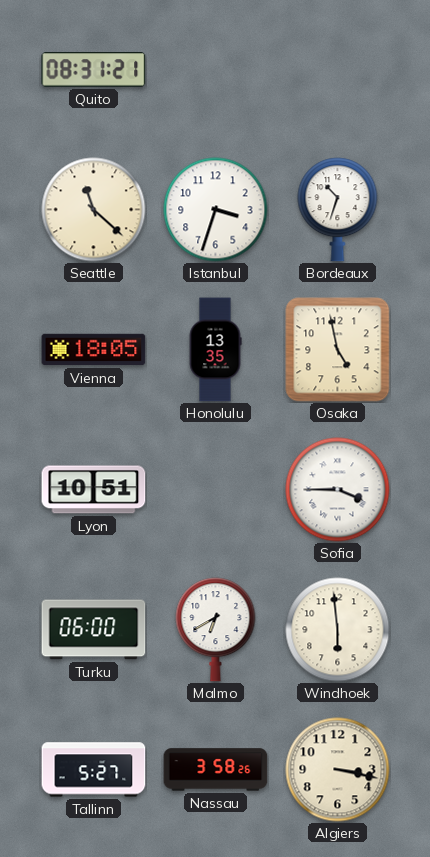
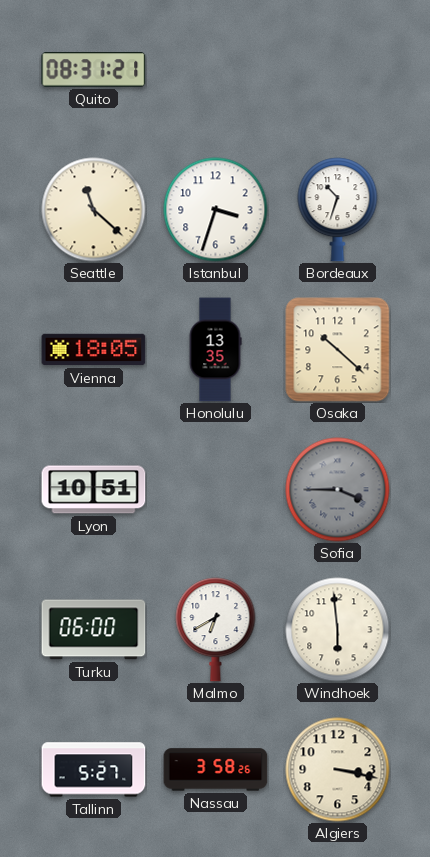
Osaka: 4:58 -> 10:22
Sofia dial: white -> grey
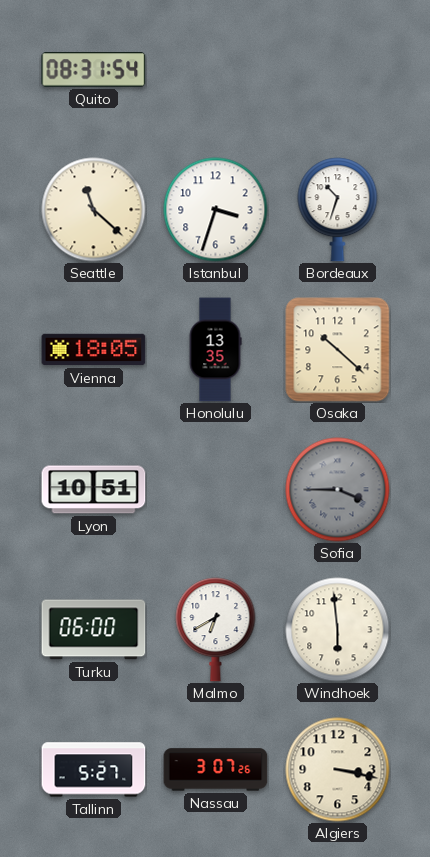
Quito: 08:31:21 -> 08:31:54
Nassau: 3:58 -> 3:07
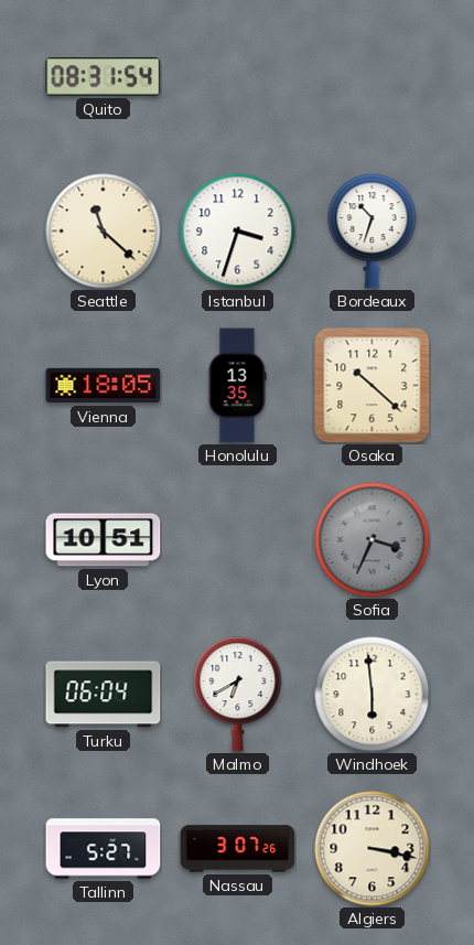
Sofia: 3:45 -> 3:34
Turku: 06:00 -> 06:04
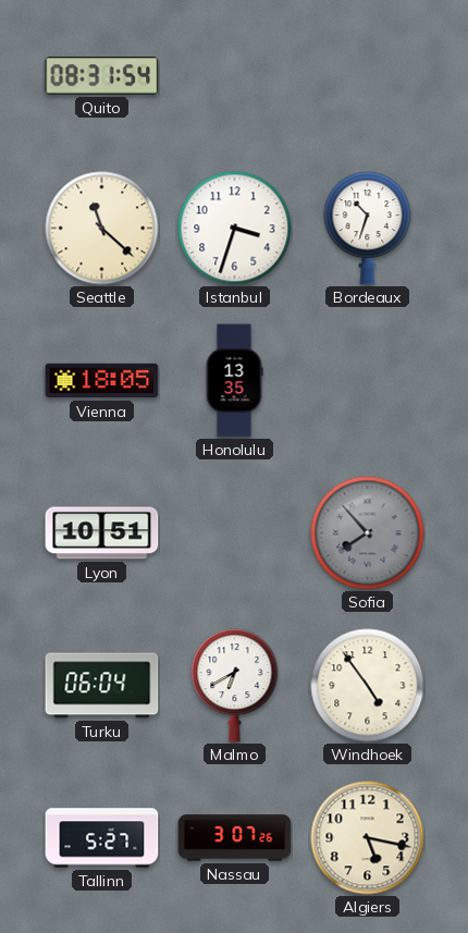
Osaka: 10:22 -> none
Sofia: 3:34 -> 7:53
Windhoek: 5:59 -> 4:54
Algiers: 3:17 -> 5:17
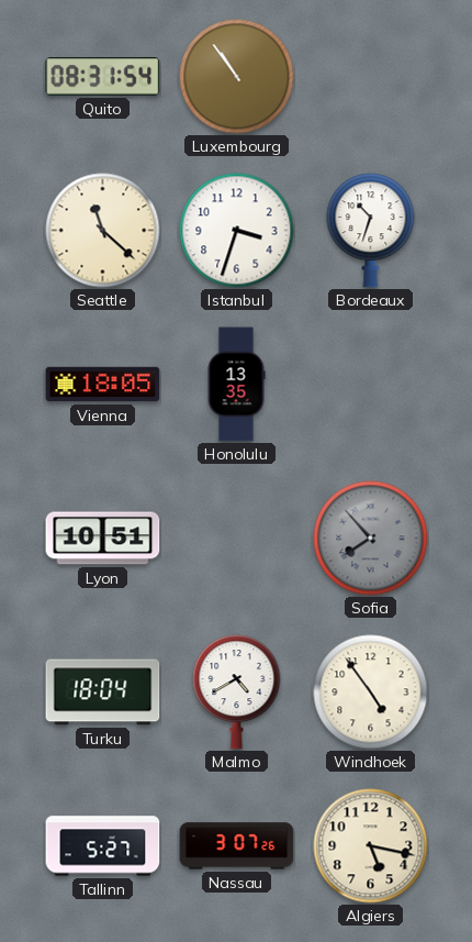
Luxembourg: none -> 10:54
Turku: 06:04 -> 18:04
Malmo: 6:40 -> 4:40
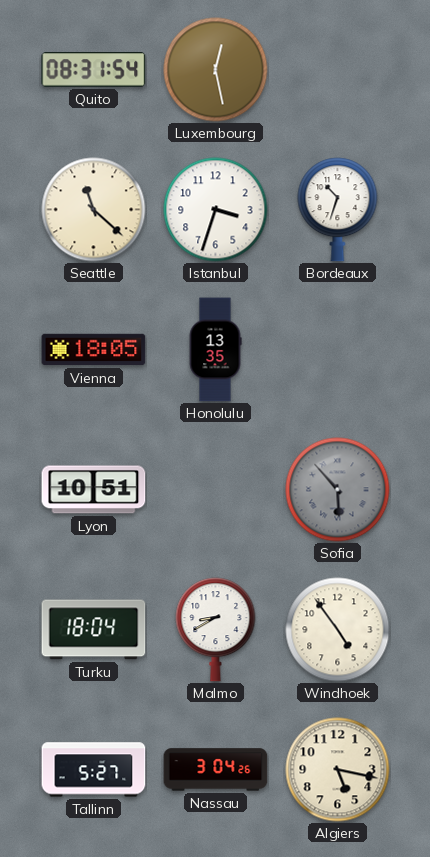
Luxembourg: 10:54 -> 12:28
Sofia: 7:53 -> 5:53
Malmo: 4:40 -> 8:40
Nassau: 3:07 -> 3:04
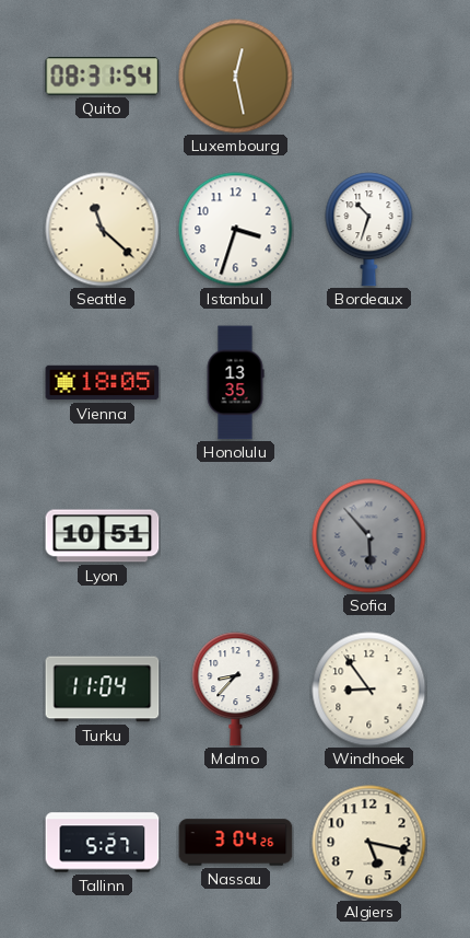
Turku: 18:04 -> 11:04
Malmo: 8:40 -> 8:37
Windhoek: 4:54 -> 8:54
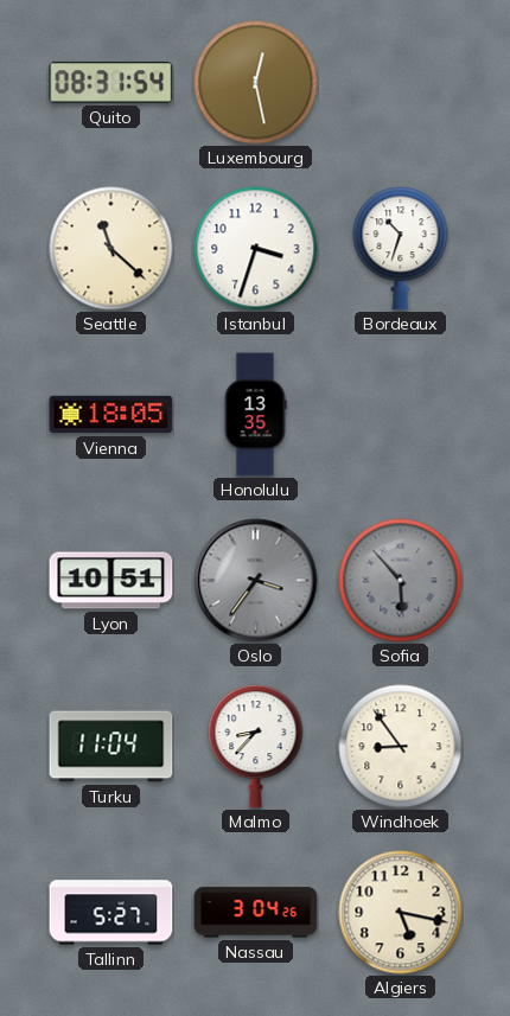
Oslo: none -> 3:36
